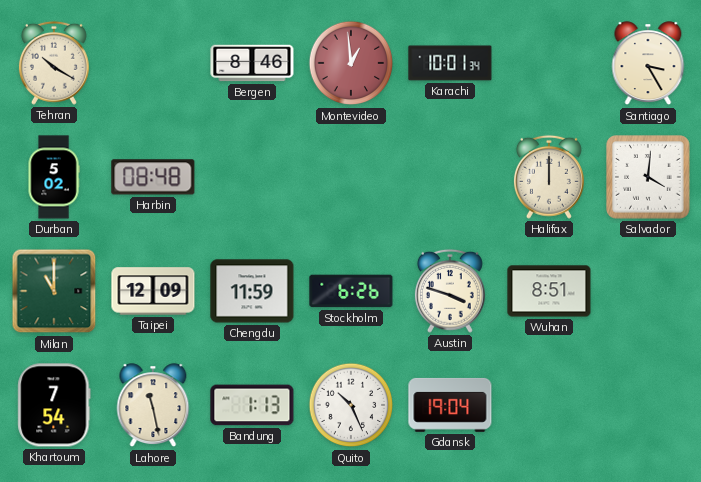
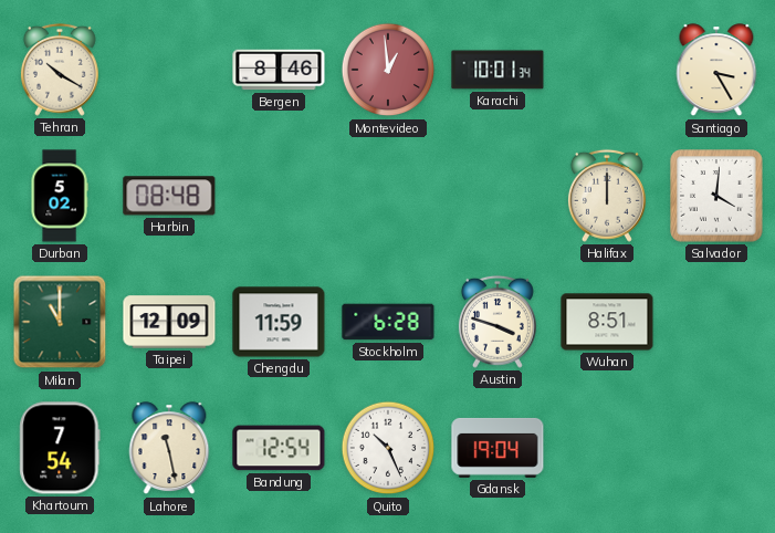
Stockholm: 6:26 -> 6:28
Bandung: 1:13 -> 12:54
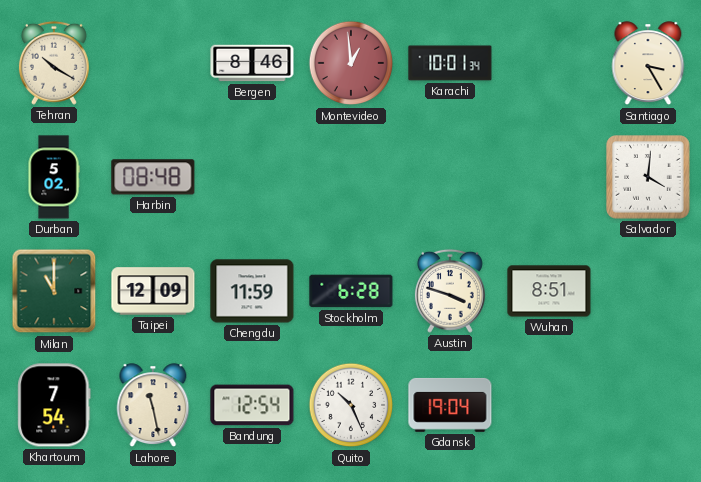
Halifax: 12:00 -> none
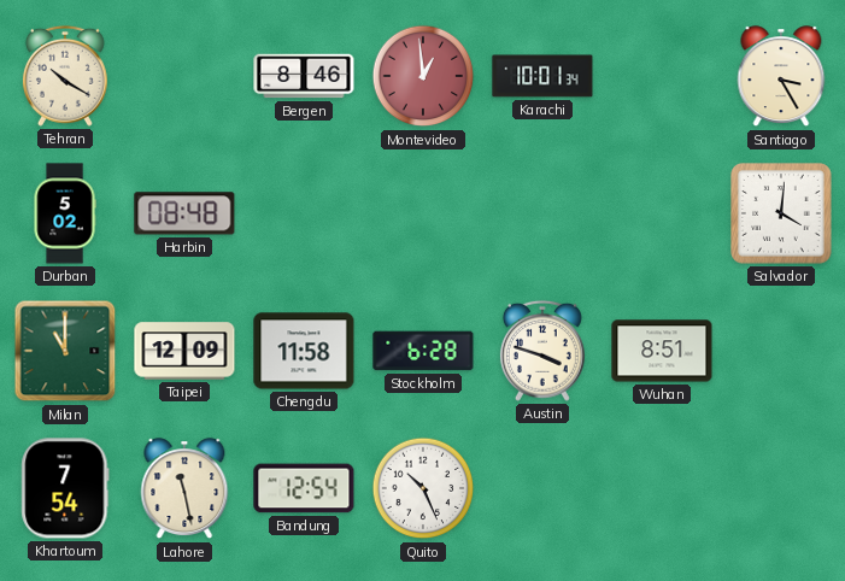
Chengdu: 11:59 -> 11:58
Gdansk: 19:04 -> none
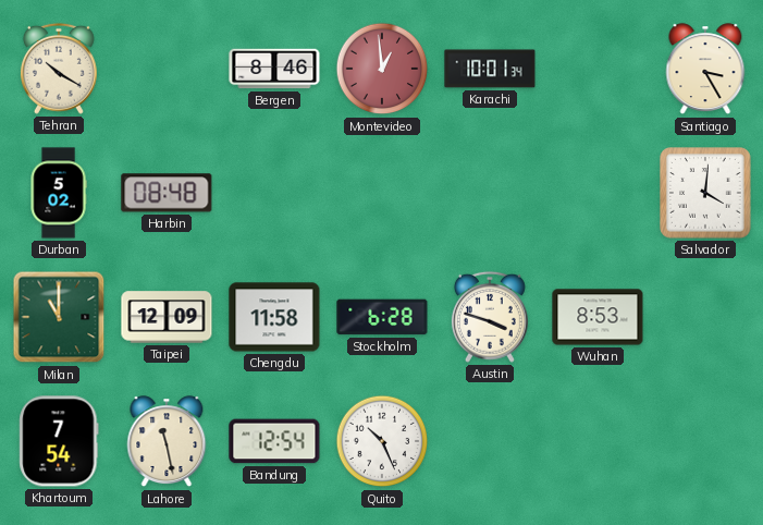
Wuhan: 8:51 -> 8:53
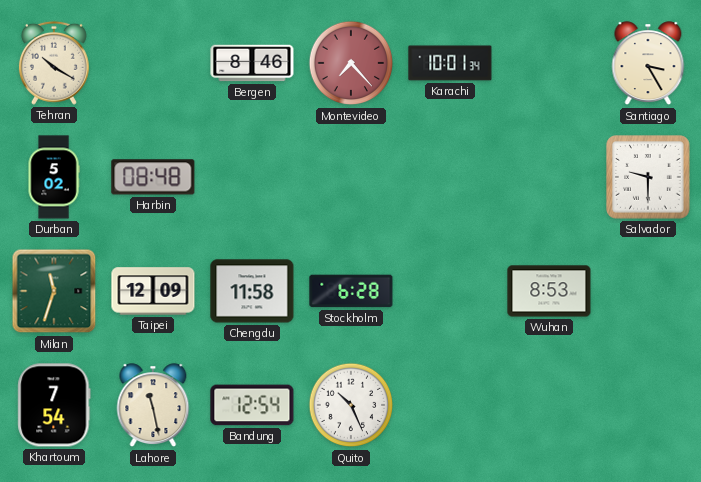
Montevideo: 12:59 -> 7:23
Salvador: 4:01 -> 9:30
Milan: 11:00 -> 11:33
Austin: 3:48 -> none
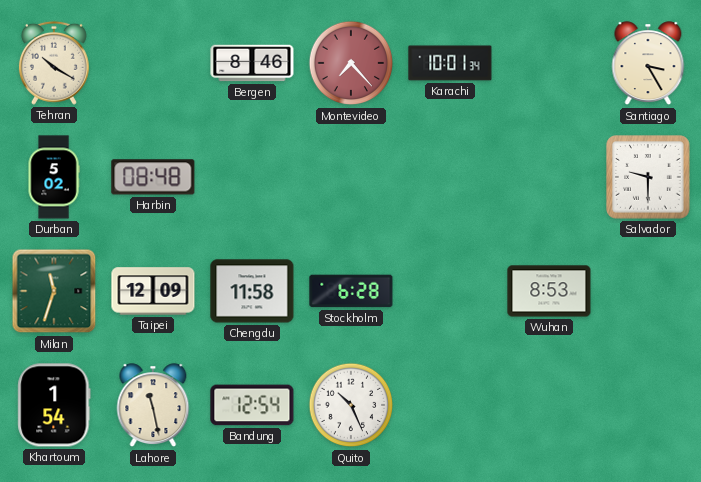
Khartoum: 7:54 -> 1:54
